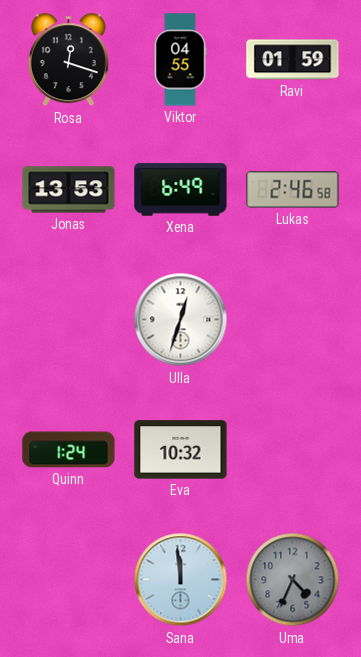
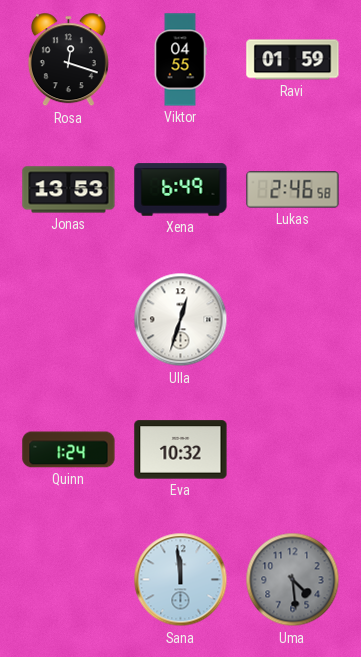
Uma: 4:34 -> 4:29
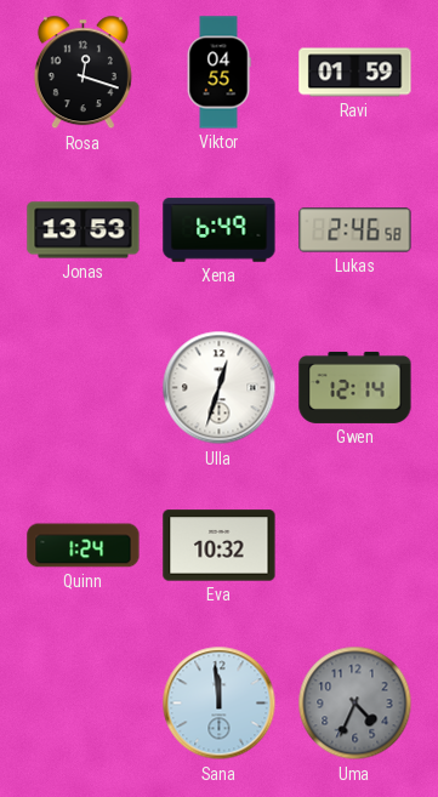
Gwen: none -> 12:14
Uma: 4:29 -> 4:34
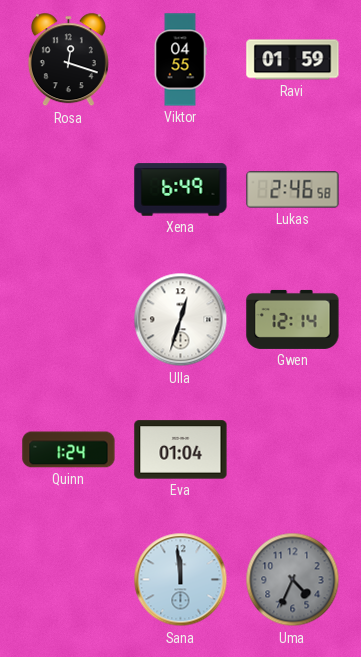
Jonas: 13:53 -> none
Eva: 10:32 -> 01:04
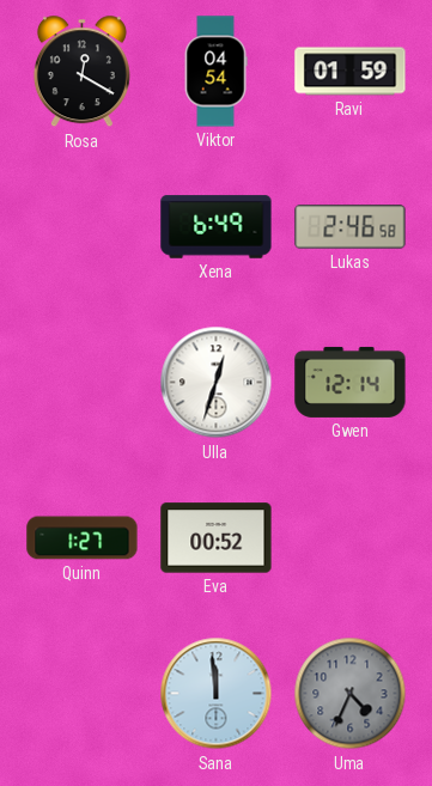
Rosa: 12:18 -> 12:20
Viktor: 04:55 -> 04:54
Quinn: 1:24 -> 1:27
Eva: 01:04 -> 00:52
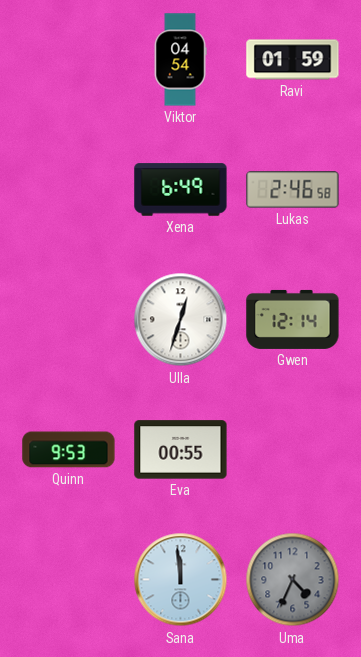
Rosa: 12:20 -> none
Quinn: 1:27 -> 9:53
Eva: 00:52 -> 00:55
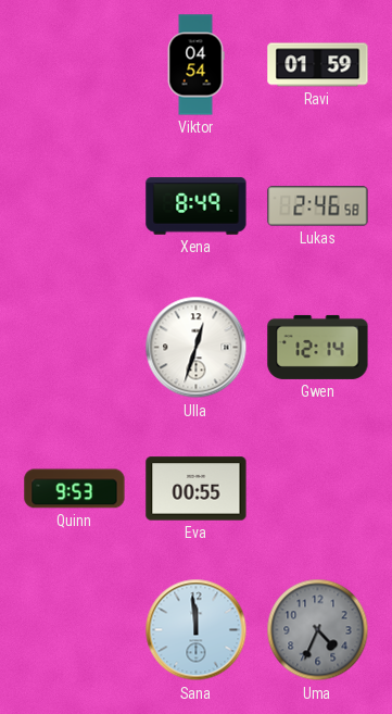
Xena: 6:49 -> 8:49
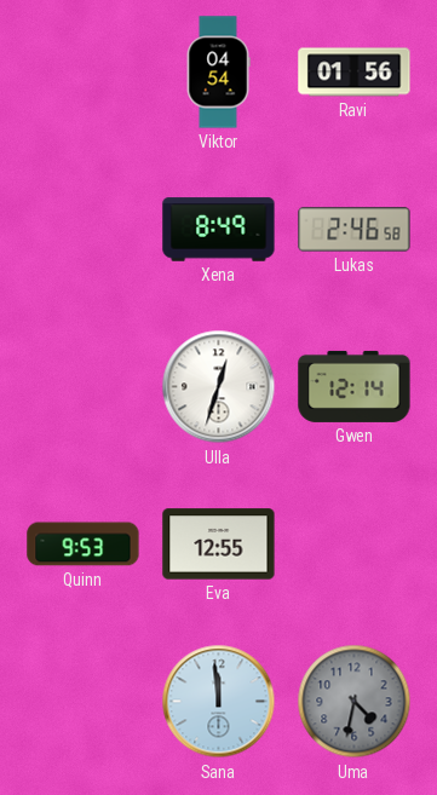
Ravi: 01:59 -> 01:56
Eva: 00:55 -> 12:55
Uma: 4:34 -> 4:32
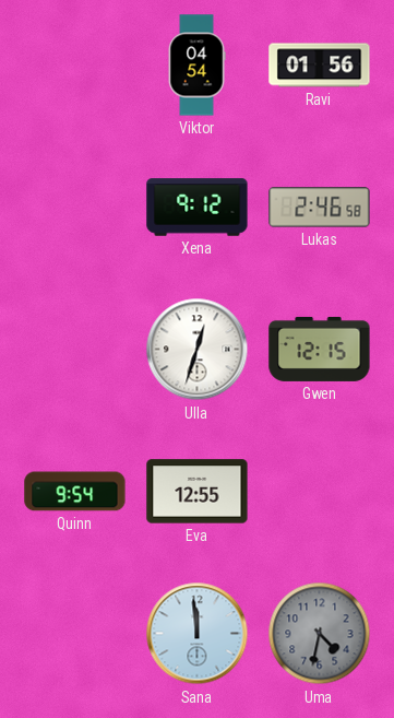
Xena: 8:49 -> 9:12
Gwen: 12:14 -> 12:15
Quinn: 9:53 -> 9:54
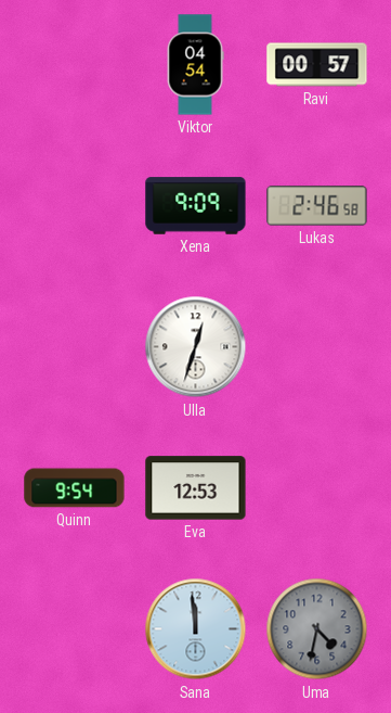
Ravi: 01:56 -> 00:57
Xena: 9:12 -> 9:09
Gwen: 12:15 -> none
Eva: 12:55 -> 12:53
